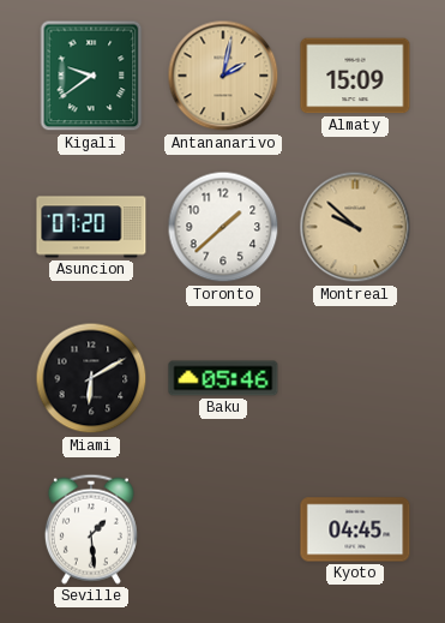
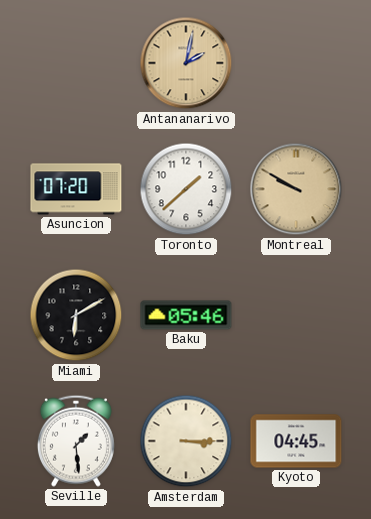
Kigali: 9:39 -> none
Almaty: 15:09 -> none
Montreal: 9:52 -> 9:50
Amsterdam: none -> 3:15
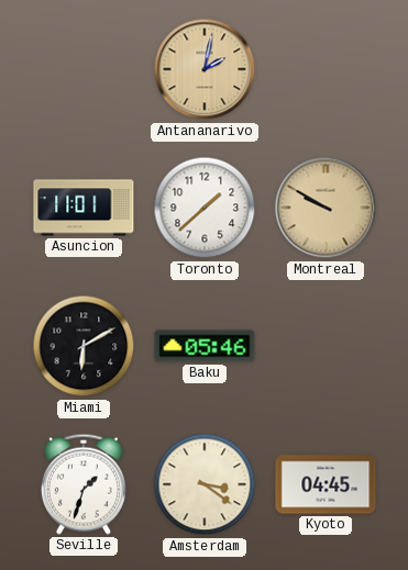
Asuncion: 07:20 -> 11:01
Seville: 1:29 -> 1:33
Amsterdam: 3:15 -> 3:21
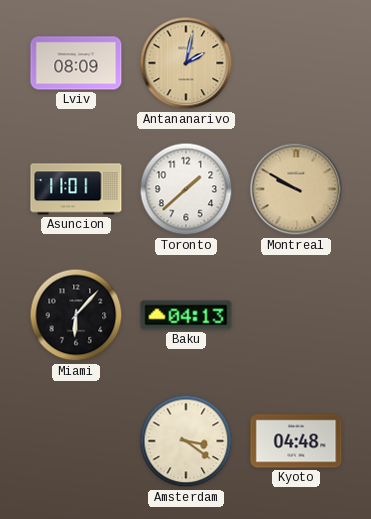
Lviv: none -> 08:09
Miami: 6:10 -> 6:07
Baku: 05:46 -> 04:13
Seville: 1:33 -> none
Kyoto: 04:45 -> 04:48
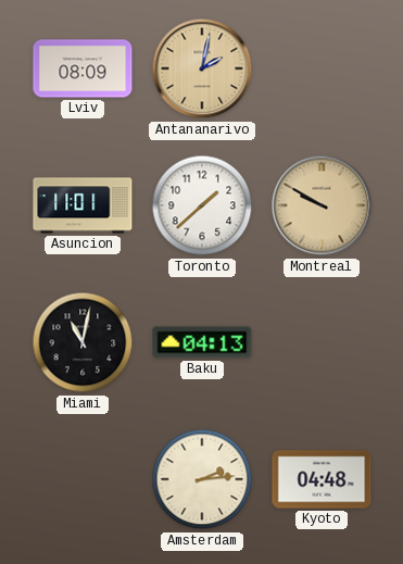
Miami: 6:07 -> 11:02
Amsterdam: 3:21 -> 2:14
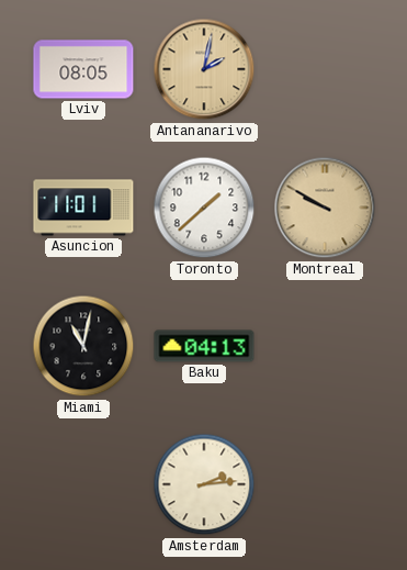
Lviv: 08:09 -> 08:05
Kyoto: 04:48 -> none
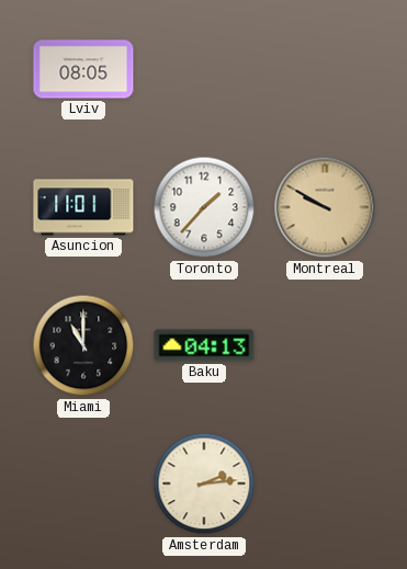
Antananarivo: 2:02 -> none
Toronto: 1:38 -> 1:37
Miami: 11:02 -> 11:00
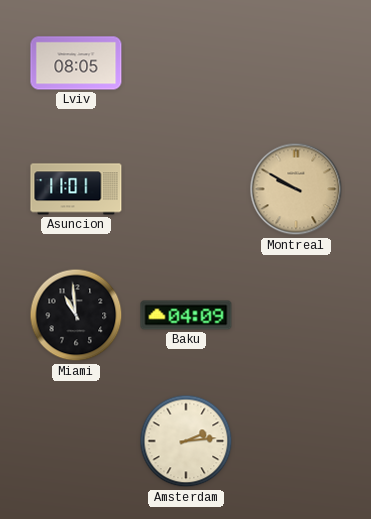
Toronto: 1:37 -> none
Miami: 11:00 -> 10:59
Baku: 04:13 -> 04:09
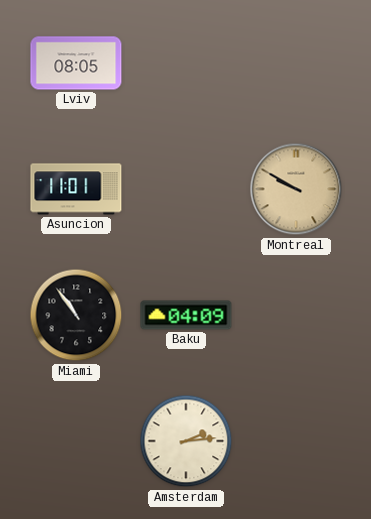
Miami: 10:59 -> 10:54
